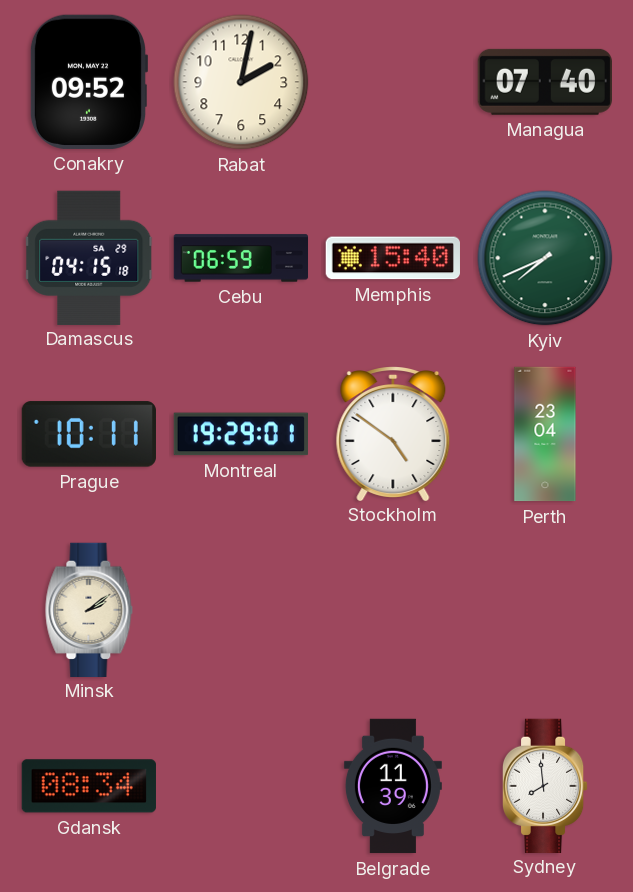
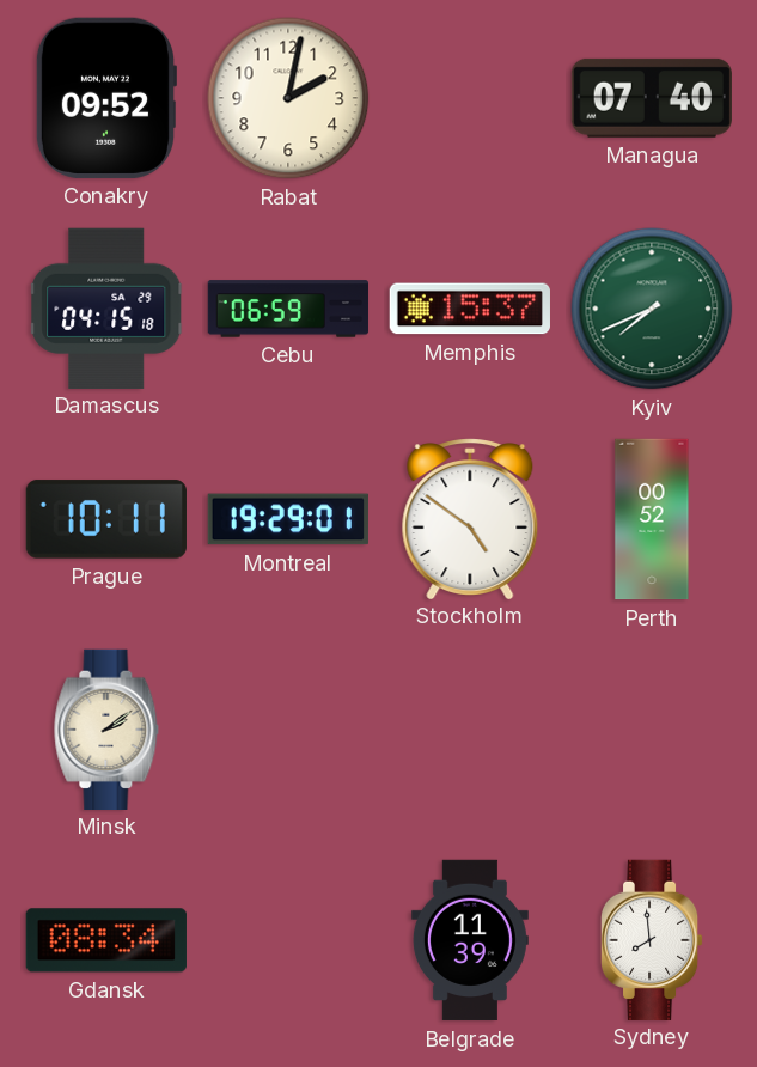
Memphis: 15:40 -> 15:37
Perth: 23:04 -> 00:52
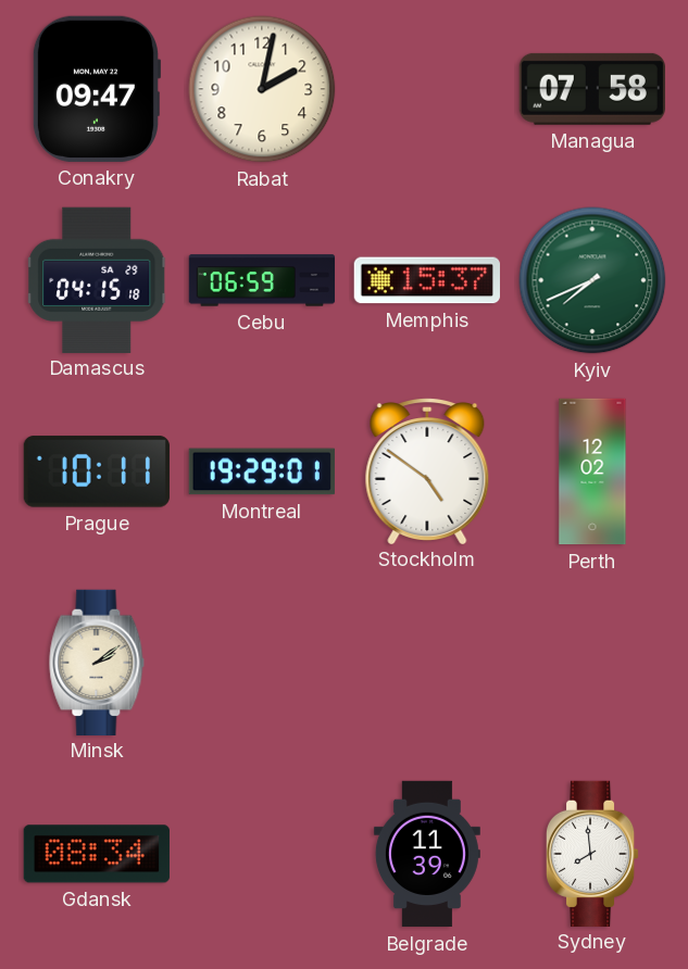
Conakry: 09:52 -> 09:47
Managua: 07:40 -> 07:58
Perth: 00:52 -> 12:02
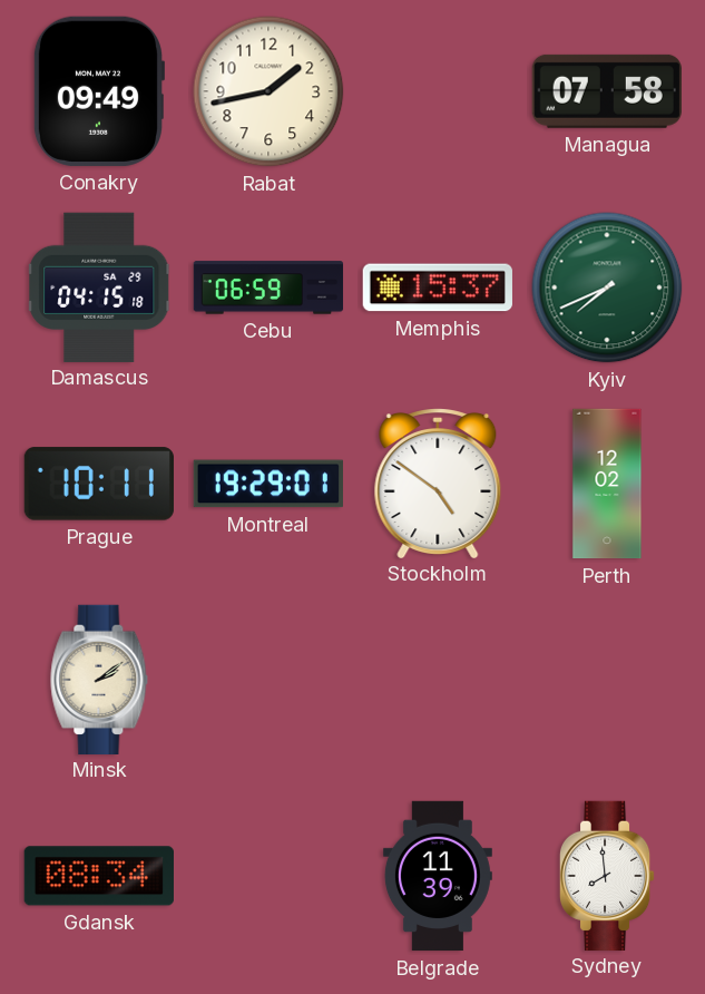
Conakry: 09:47 -> 09:49
Rabat: 2:02 -> 1:43
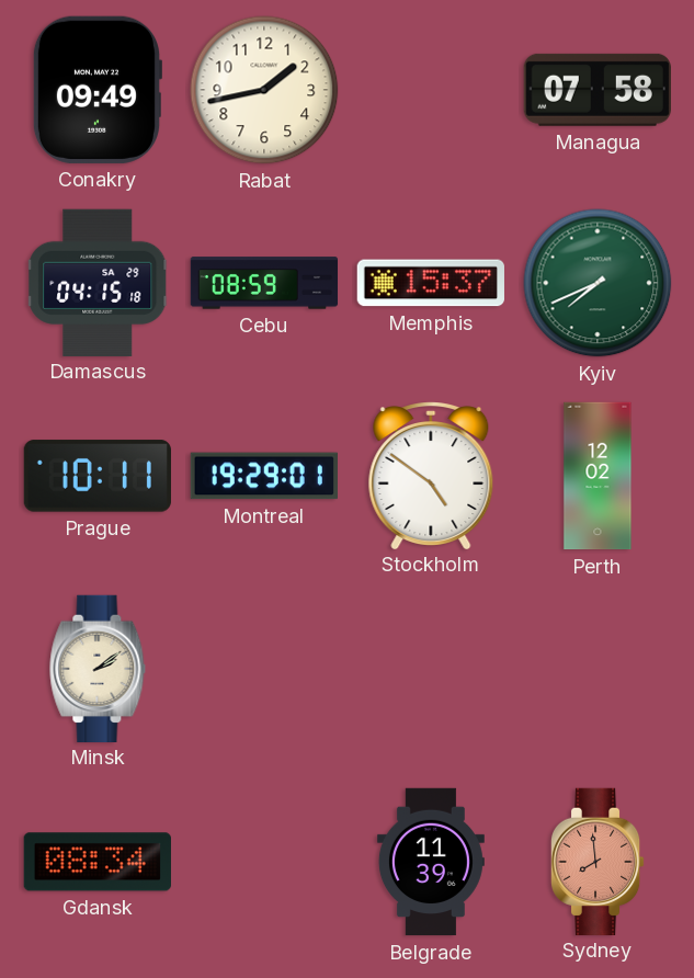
Cebu: 06:59 -> 08:59
Sydney dial: white -> salmon
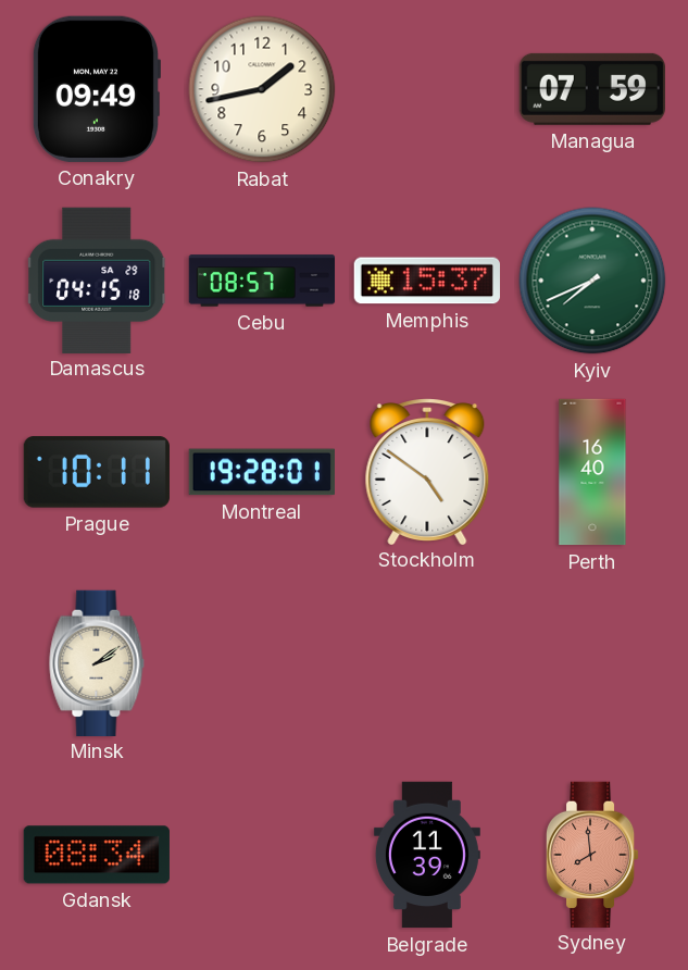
Managua: 07:58 -> 07:59
Cebu: 08:59 -> 08:57
Montreal: 19:29 -> 19:28
Perth: 12:02 -> 16:40
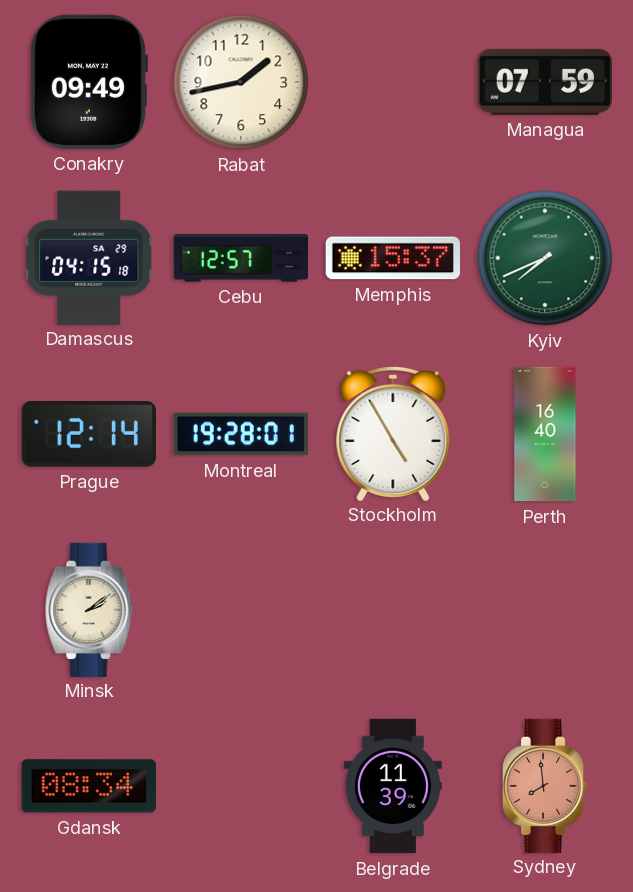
Cebu: 08:57 -> 12:57
Prague: 10:11 -> 12:14
Stockholm: 4:51 -> 4:55
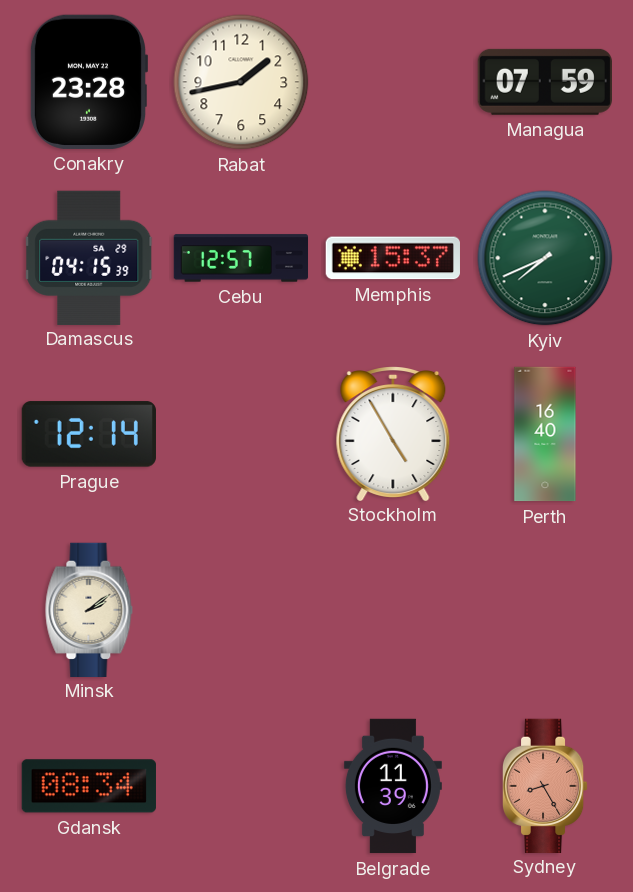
Conakry: 09:49 -> 23:28
Damascus: 04:15:18 -> 04:15:39
Montreal: 19:28 -> none
Sydney: 7:59 -> 8:25
